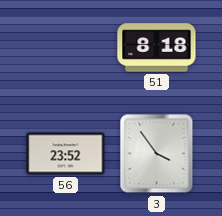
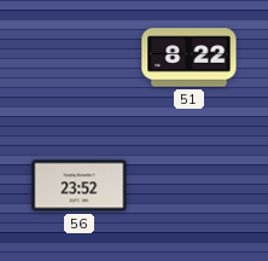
51: 8:18 -> 8:22
3: 3:54 -> none
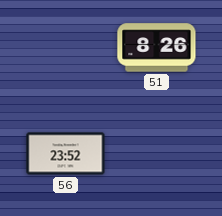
51: 8:22 -> 8:26
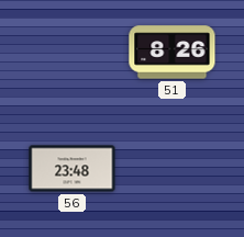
56: 23:52 -> 23:48
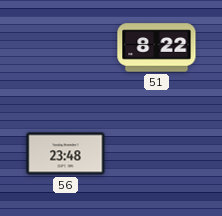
51: 8:26 -> 8:22
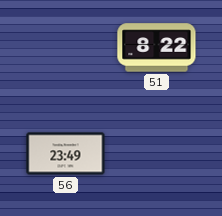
56: 23:48 -> 23:49
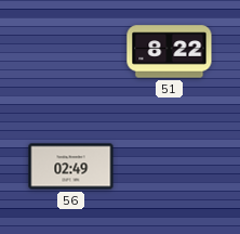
56: 23:49 -> 02:49
